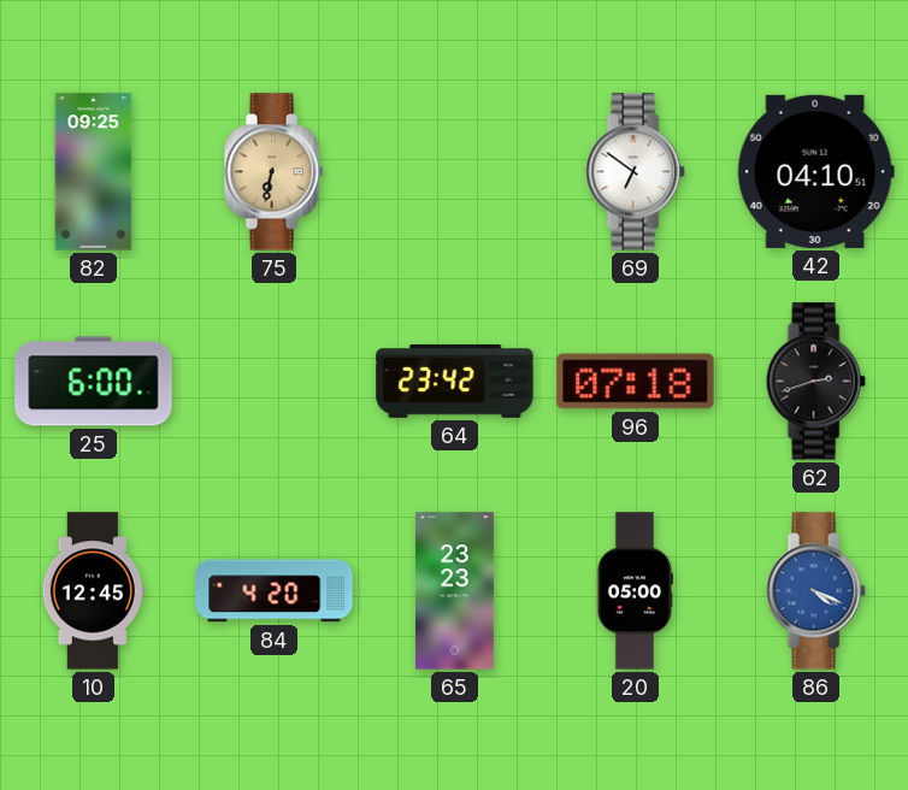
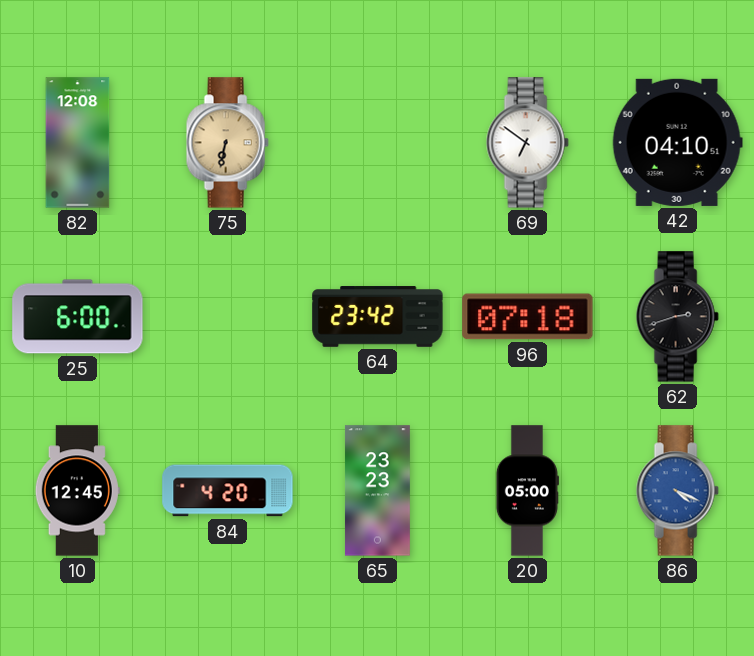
82: 09:25 -> 12:08
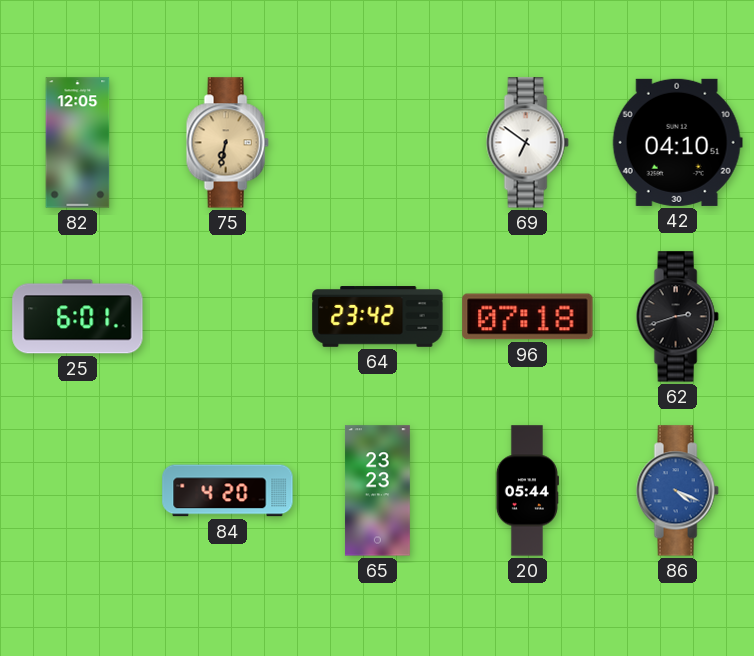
82: 12:08 -> 12:05
25: 6:00 -> 6:01
10: 12:45 -> none
20: 05:00 -> 05:44
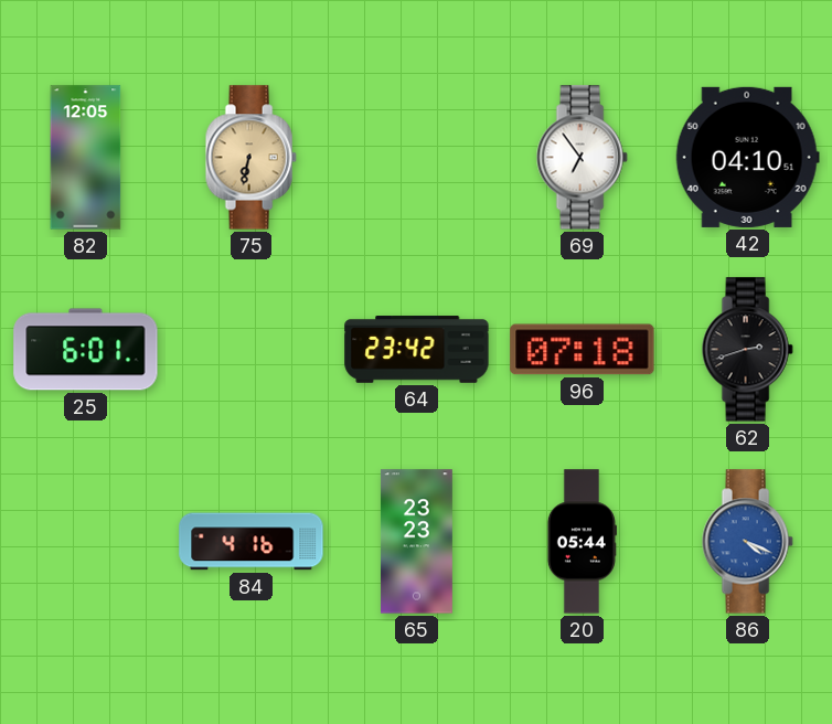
69: 6:51 -> 6:54
84: 4:20 -> 4:16
